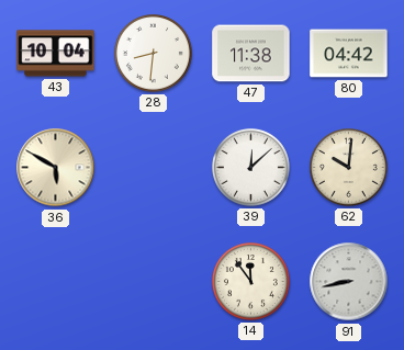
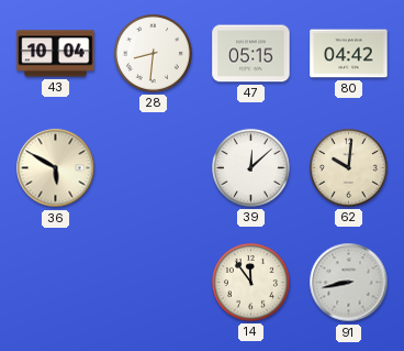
47: 11:38 -> 05:15
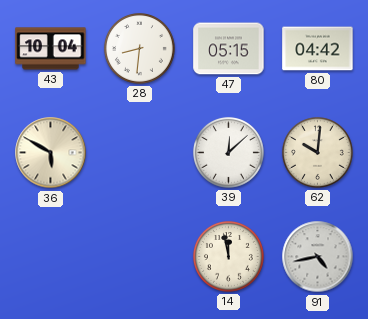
14: 11:54 -> 11:58
91: 8:43 -> 4:43
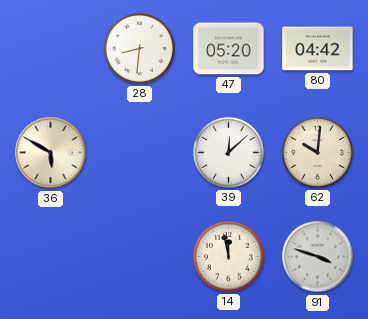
43: 10:04 -> none
47: 05:15 -> 05:20
91: 4:43 -> 3:48
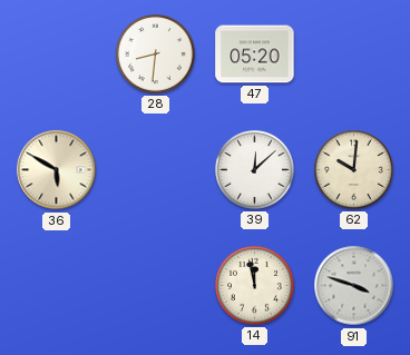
80: 04:42 -> none
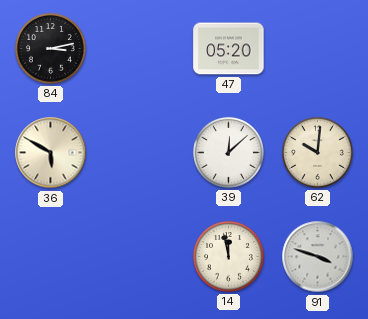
84: none -> 3:13
28: 8:31 -> none
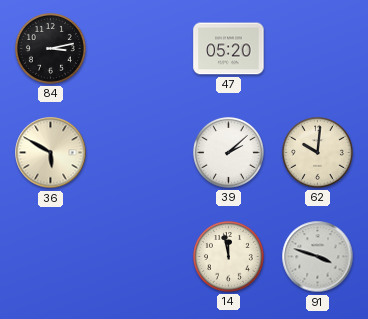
39: 12:08 -> 2:08
